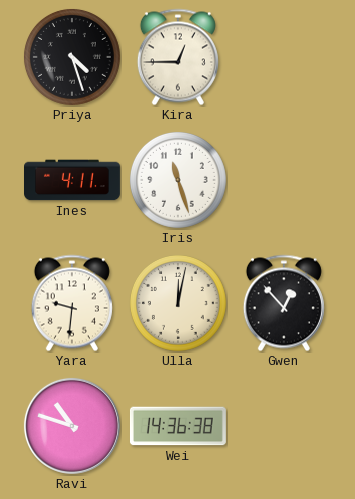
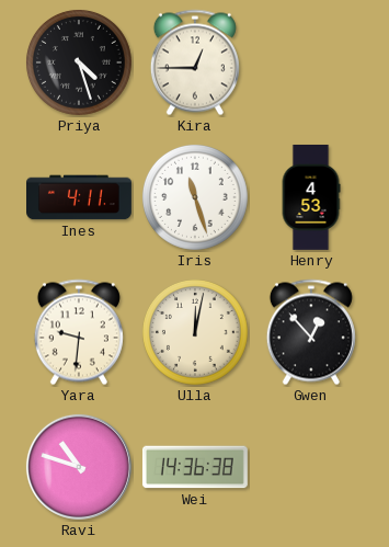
Henry: none -> 4:53
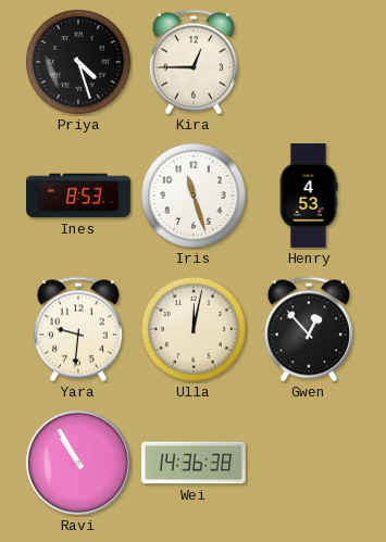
Ines: 4:11 -> 8:53
Ravi: 10:48 -> 10:55
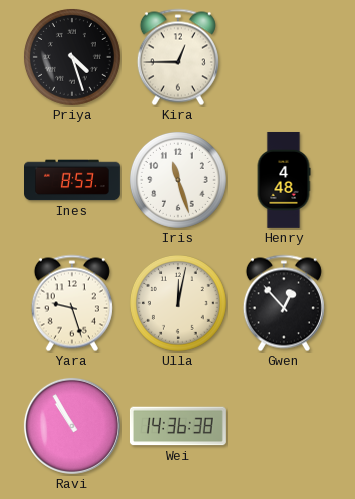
Henry: 4:53 -> 4:48
Yara: 9:31 -> 9:27
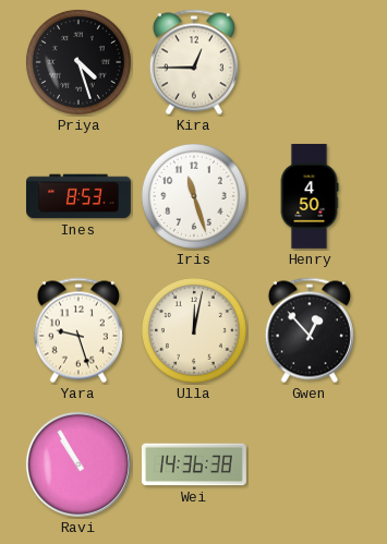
Henry: 4:48 -> 4:50
